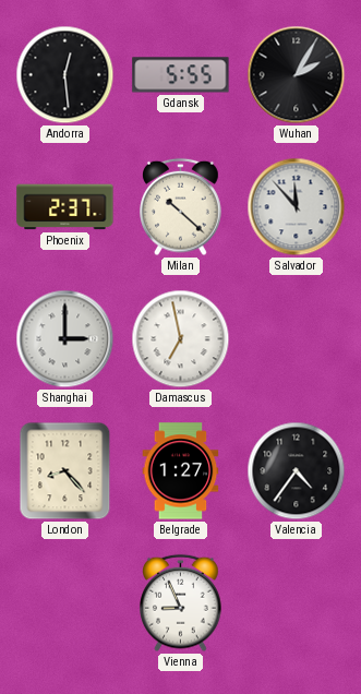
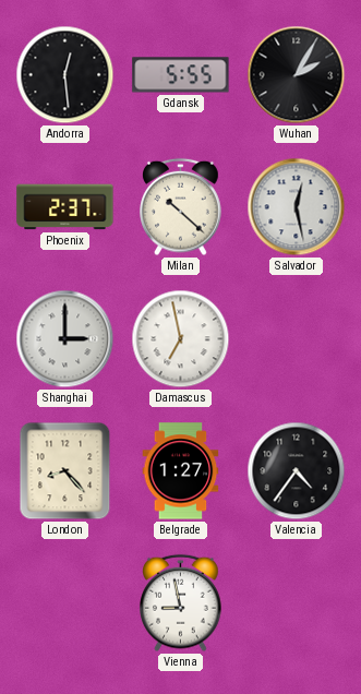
Salvador: 11:53 -> 12:28
Vienna: 8:56 -> 8:58
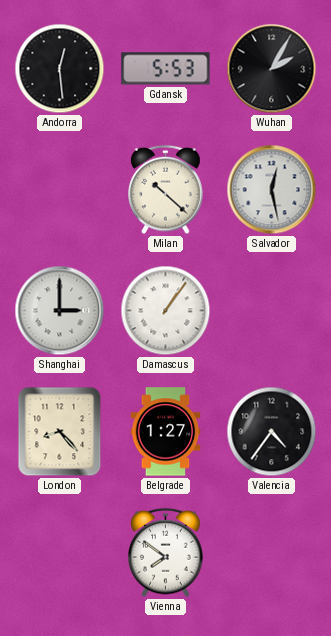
Gdansk: 5:55 -> 5:53
Phoenix: 2:37 -> none
Damascus: 6:58 -> 1:06
Vienna: 8:58 -> 7:51
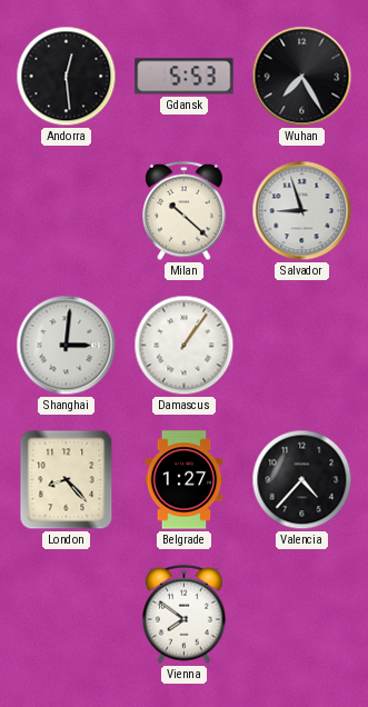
Wuhan: 2:05 -> 7:25
Salvador: 12:28 -> 8:57
Shanghai: 3:00 -> 3:01
Valencia: 4:36 -> 4:37
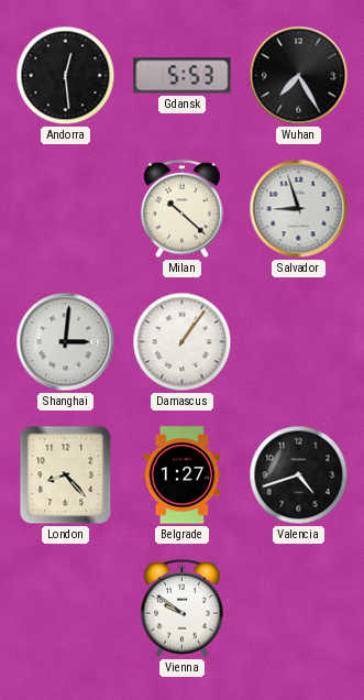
Valencia: 4:37 -> 4:42
Vienna: 7:51 -> 9:51
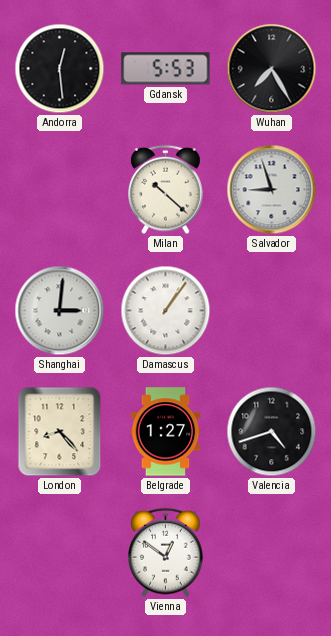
Vienna: 9:51 -> 12:51
